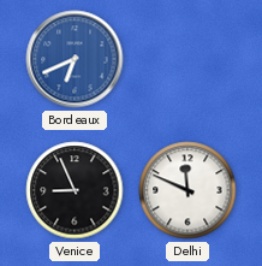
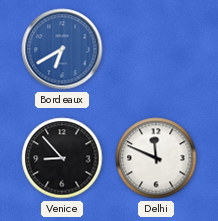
Bordeaux: 6:41 -> 6:40
Venice: 8:56 -> 8:53
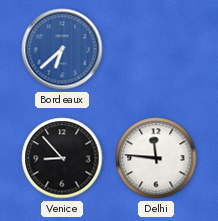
Bordeaux: 6:40 -> 6:38
Delhi: 11:49 -> 11:46
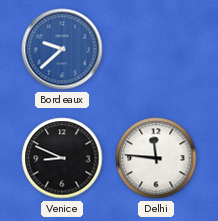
Bordeaux: 6:38 -> 9:38
Venice: 8:53 -> 8:49
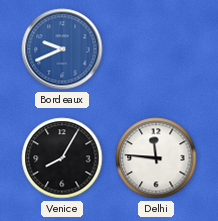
Bordeaux: 9:38 -> 9:41
Venice: 8:49 -> 8:05
